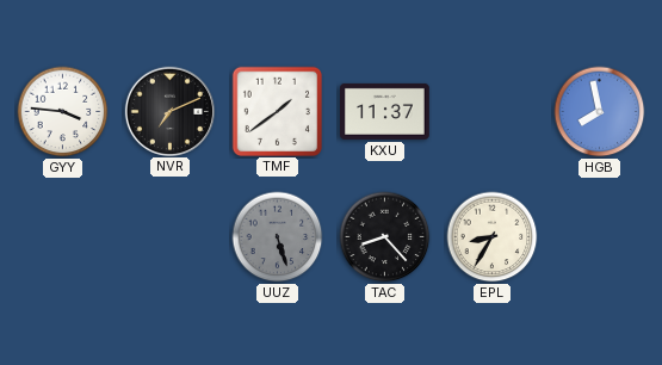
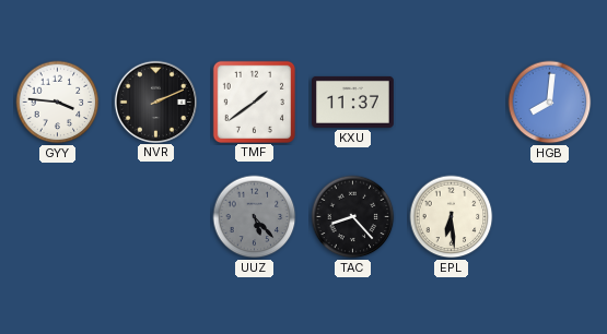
NVR: 7:11 -> 2:11
HGB: 7:58 -> 8:01
UUZ: 5:27 -> 5:23
EPL: 8:35 -> 6:29
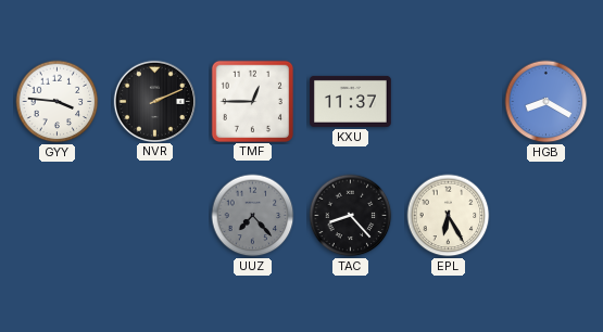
TMF: 1:39 -> 12:45
HGB: 8:01 -> 8:20
UUZ: 5:23 -> 7:23
EPL: 6:29 -> 6:25
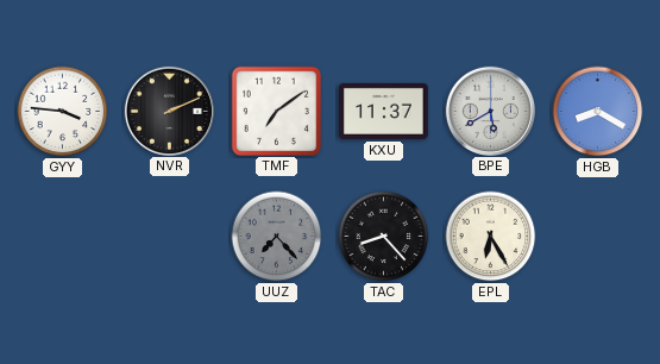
TMF: 12:45 -> 7:09
BPE: none -> 5:40
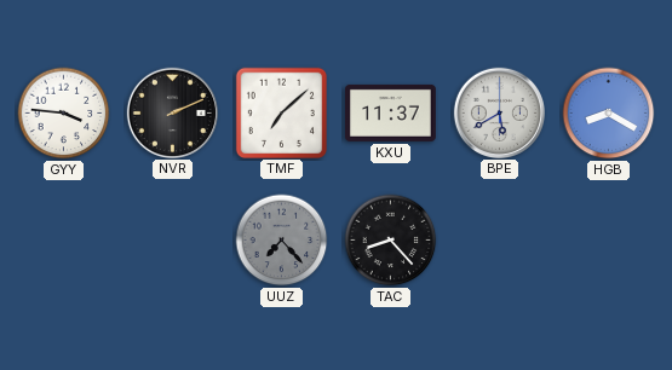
TMF: 7:09 -> 7:08
EPL: 6:25 -> none
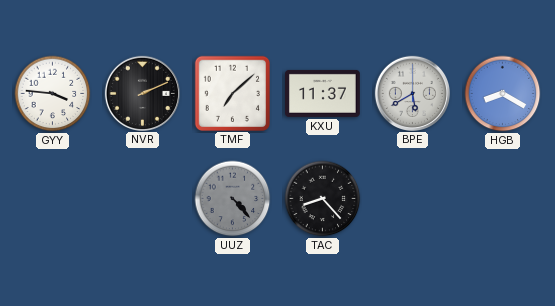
UUZ: 7:23 -> 4:23
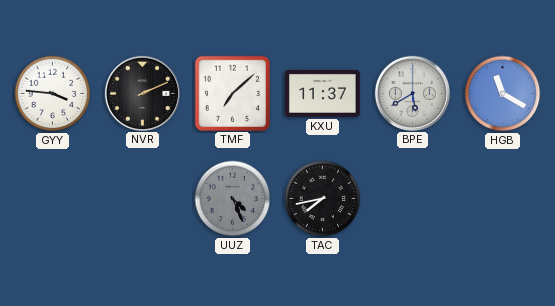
HGB: 8:20 -> 11:20
UUZ: 4:23 -> 4:26
TAC: 8:23 -> 7:43
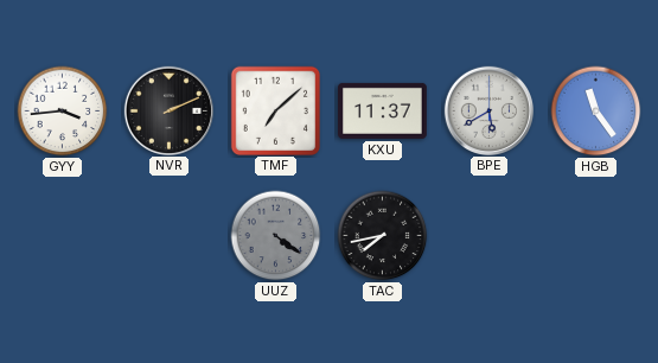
GYY: 3:46 -> 3:44
HGB: 11:20 -> 11:24
UUZ: 4:26 -> 4:21
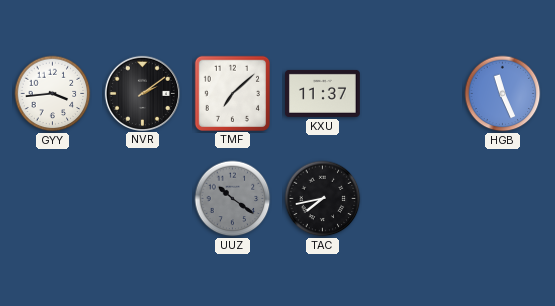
NVR: 2:11 -> 2:09
BPE: 5:40 -> none
HGB: 11:24 -> 11:26
UUZ: 4:21 -> 10:21
